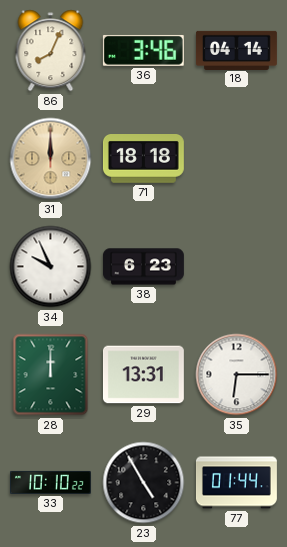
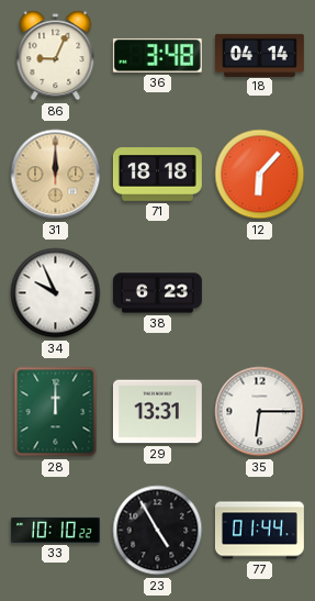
86: 8:04 -> 9:04
36: 3:46 -> 3:48
12: none -> 6:07
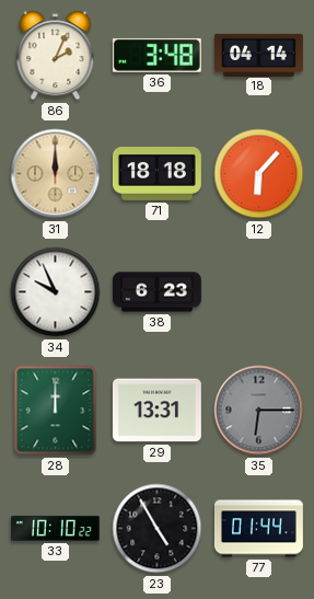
86: 9:04 -> 2:04
35 dial: white -> grey
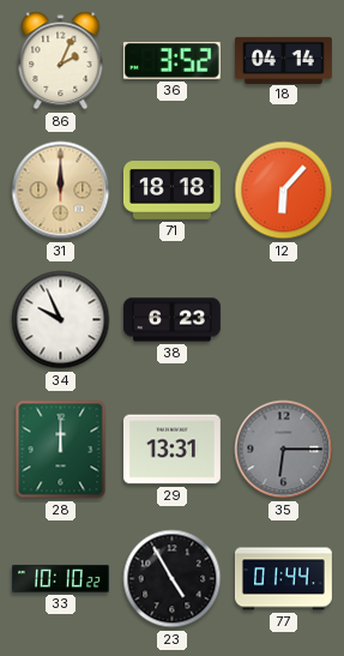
36: 3:48 -> 3:52
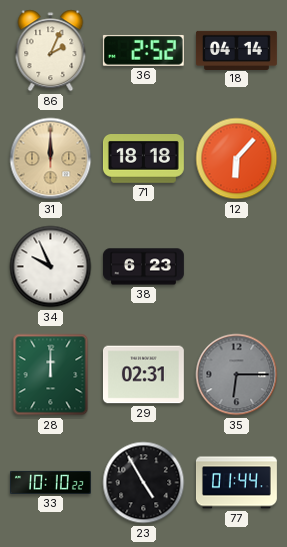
36: 3:52 -> 2:52
29: 13:31 -> 02:31
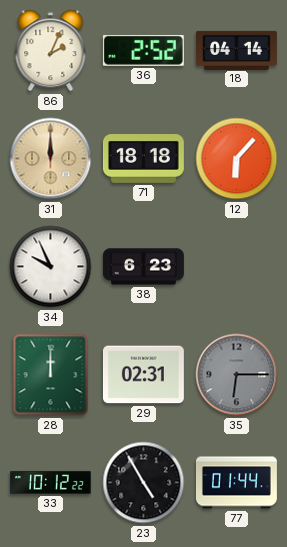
33: 10:10 -> 10:12
